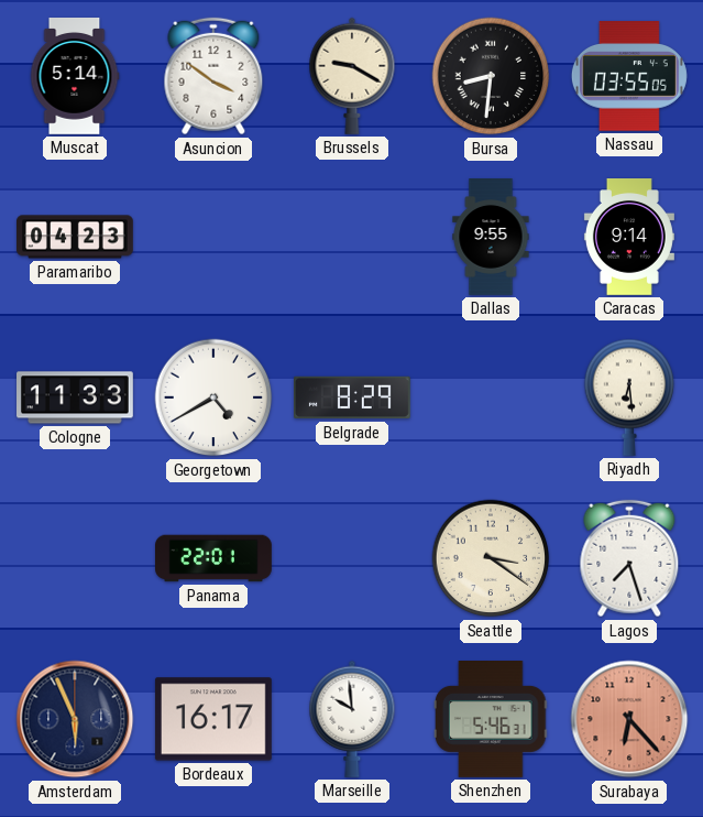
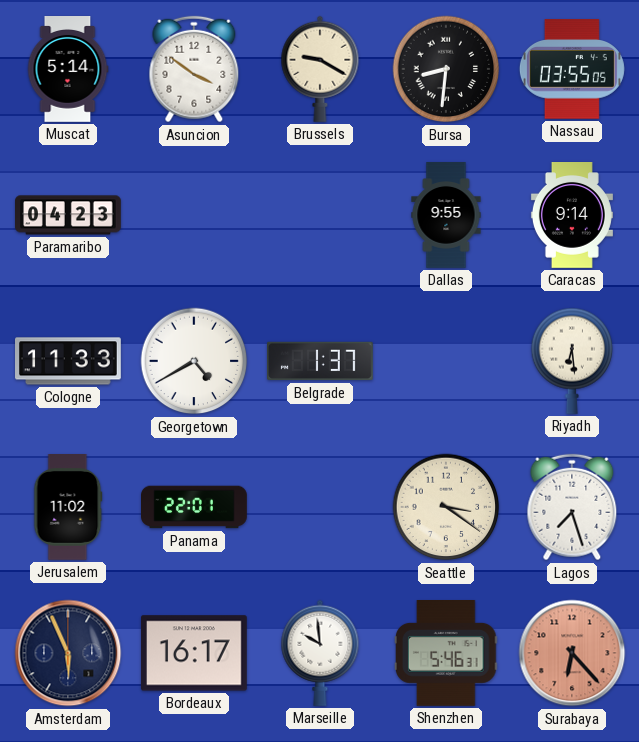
Belgrade: 8:29 -> 1:37
Jerusalem: none -> 11:02
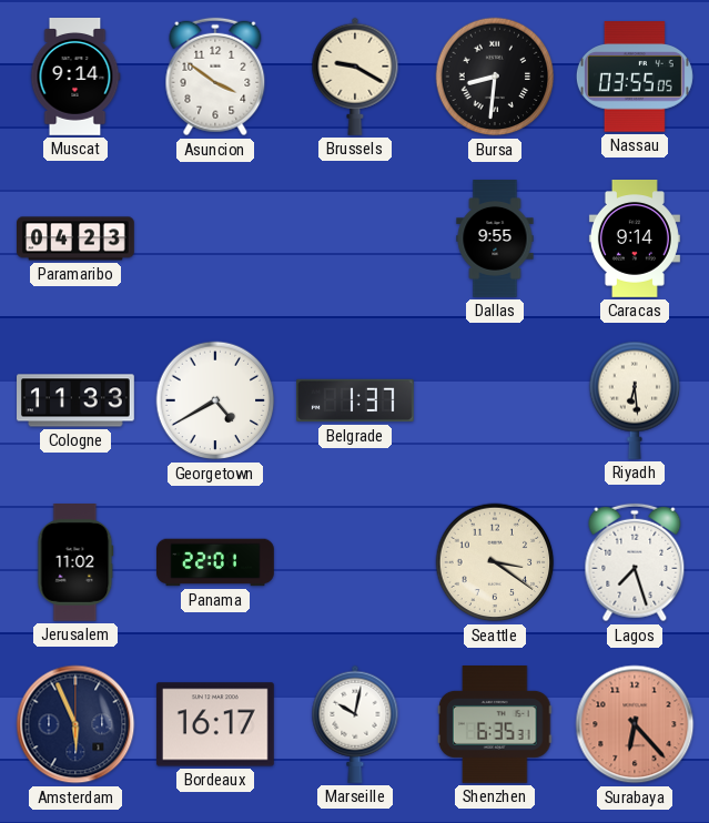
Muscat: 5:14 -> 9:14
Marseille: 9:59 -> 10:02
Shenzhen: 5:46 -> 6:35
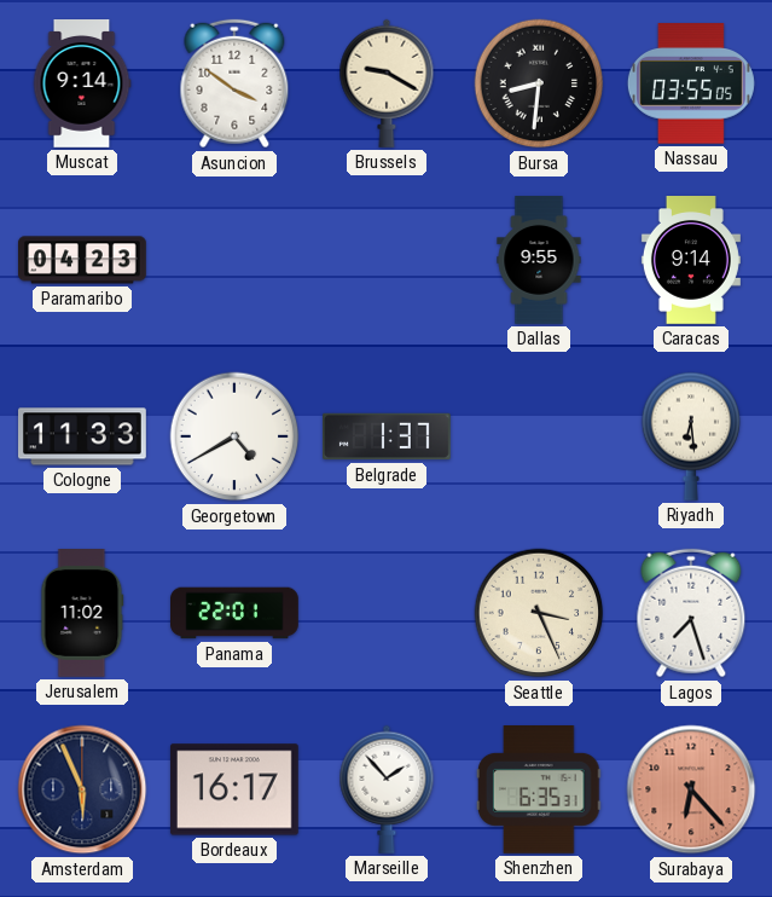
Seattle: 3:21 -> 3:26
Marseille: 10:02 -> 1:53
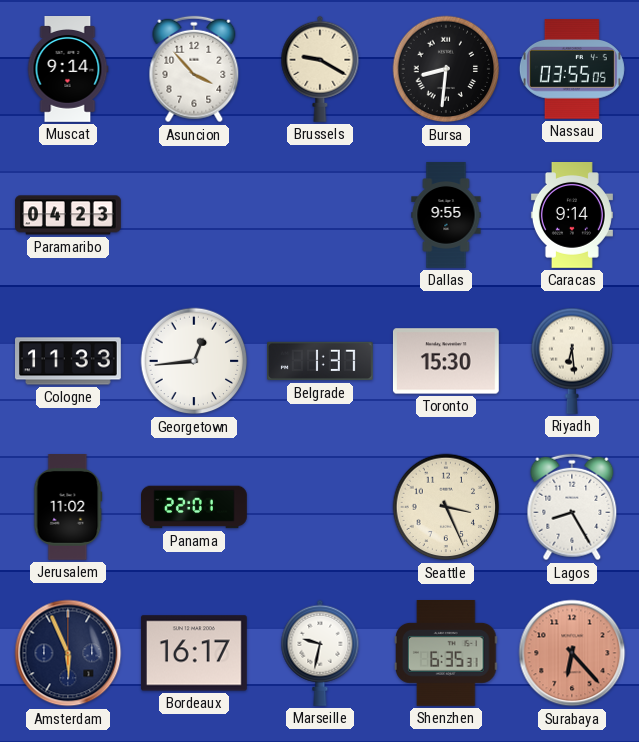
Asuncion: 3:51 -> 3:53
Georgetown: 4:40 -> 12:44
Toronto: none -> 15:30
Lagos: 7:27 -> 8:25
Marseille: 1:53 -> 9:32
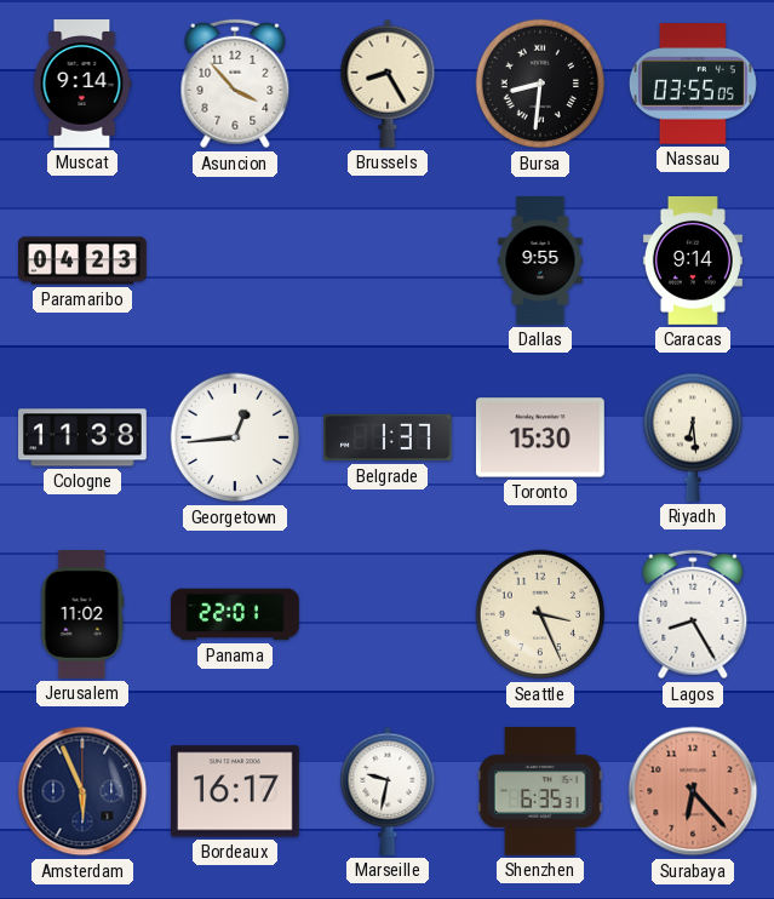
Brussels: 9:20 -> 8:25
Cologne: 11:33 -> 11:38
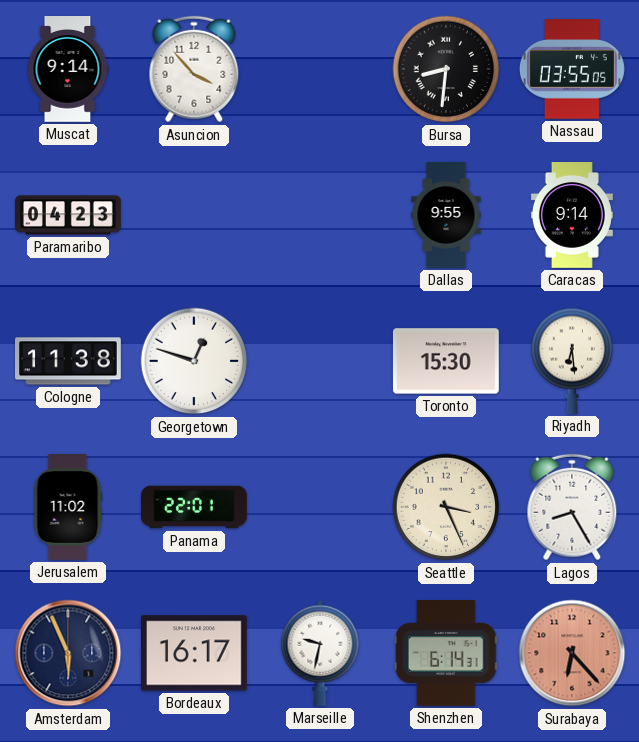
Brussels: 8:25 -> none
Georgetown: 12:44 -> 12:48
Belgrade: 1:37 -> none
Shenzhen: 6:35 -> 6:14
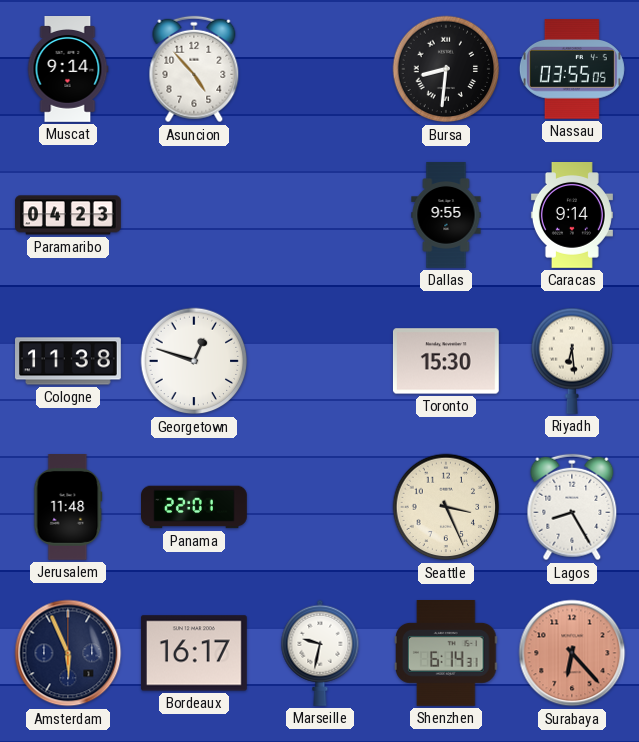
Asuncion: 3:53 -> 4:53
Jerusalem: 11:02 -> 11:48
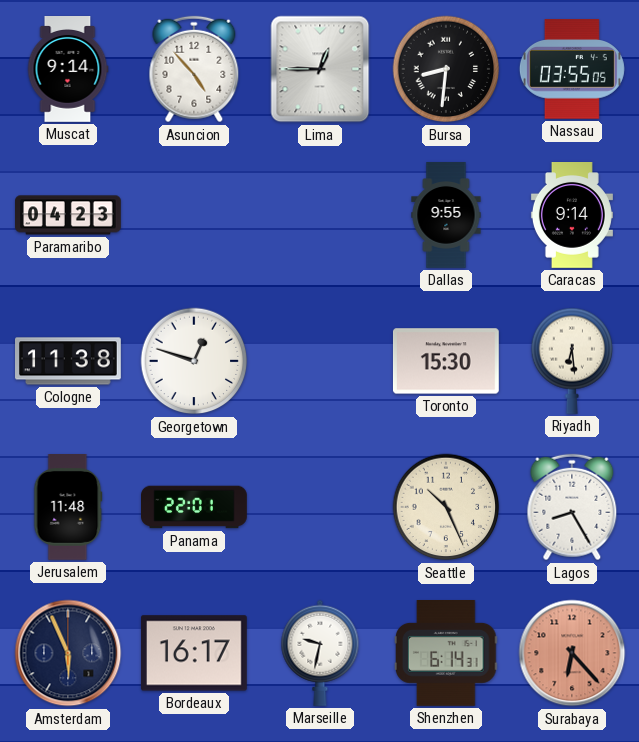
Lima: none -> 12:45
Seattle: 3:26 -> 10:26
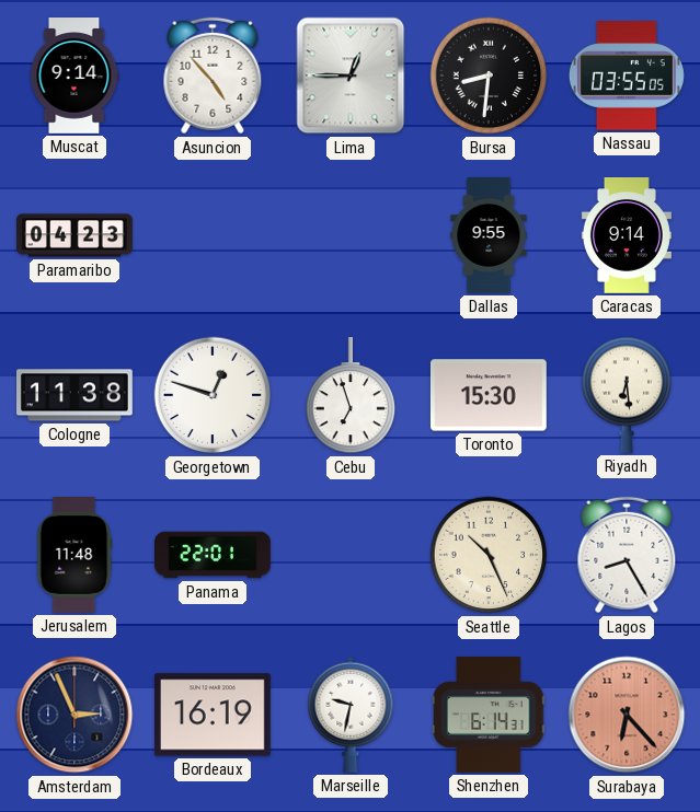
Cebu: none -> 6:57
Amsterdam: 5:56 -> 2:56
Bordeaux: 16:17 -> 16:19
